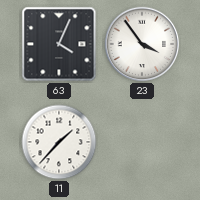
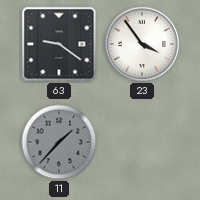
63: 4:04 -> 9:21
11 dial: white -> grey
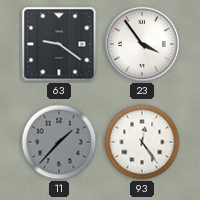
93: none -> 12:24
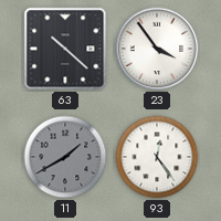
63: 9:21 -> 10:22
11: 1:37 -> 1:40
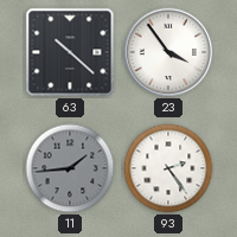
11: 1:40 -> 1:44
93: 12:24 -> 2:24
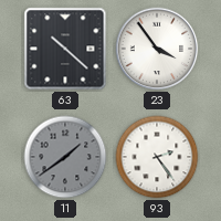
11: 1:44 -> 1:39
